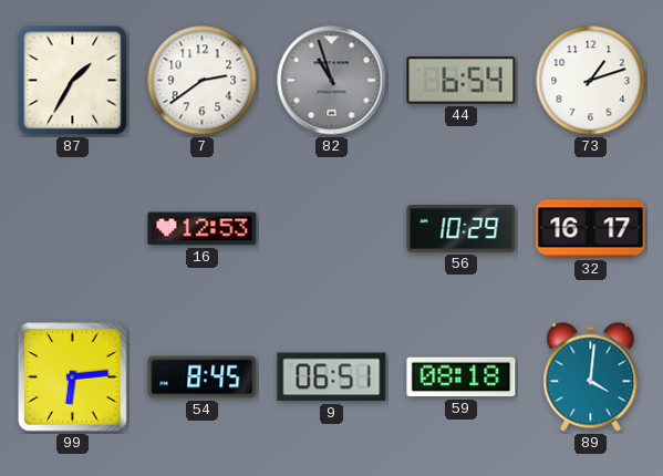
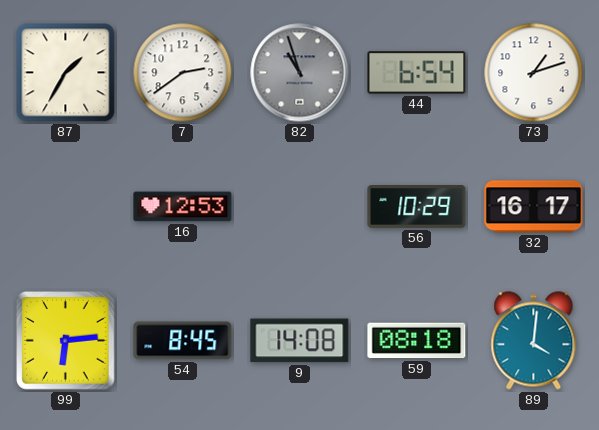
9: 06:51 -> 14:08
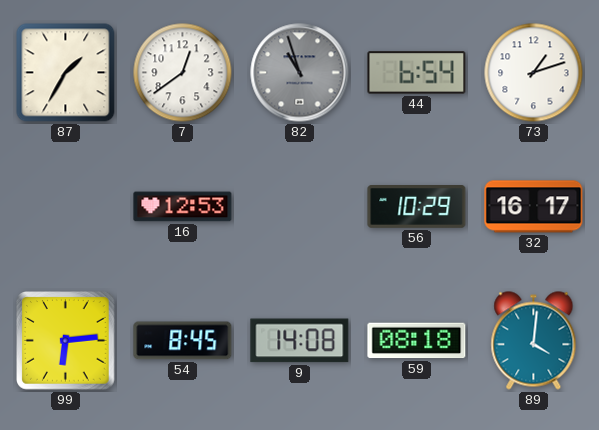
7: 2:39 -> 12:39
